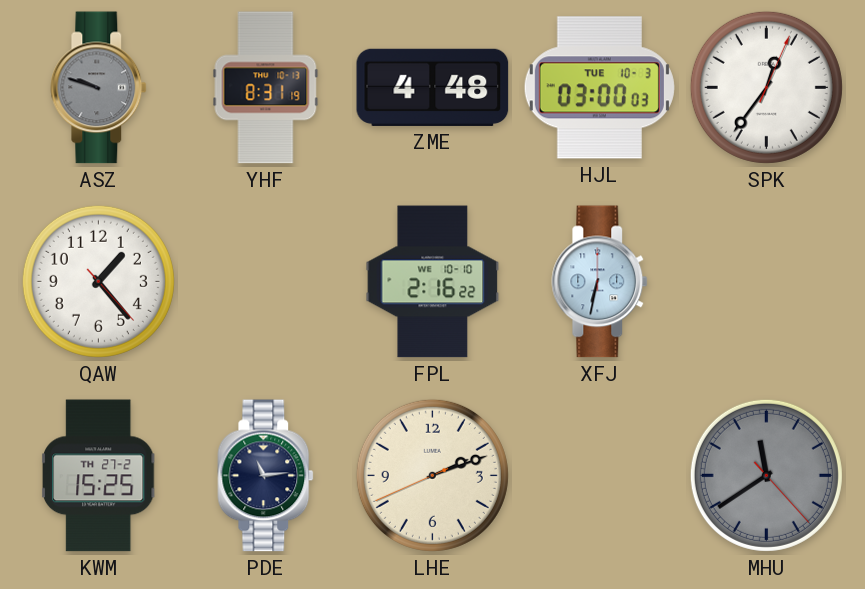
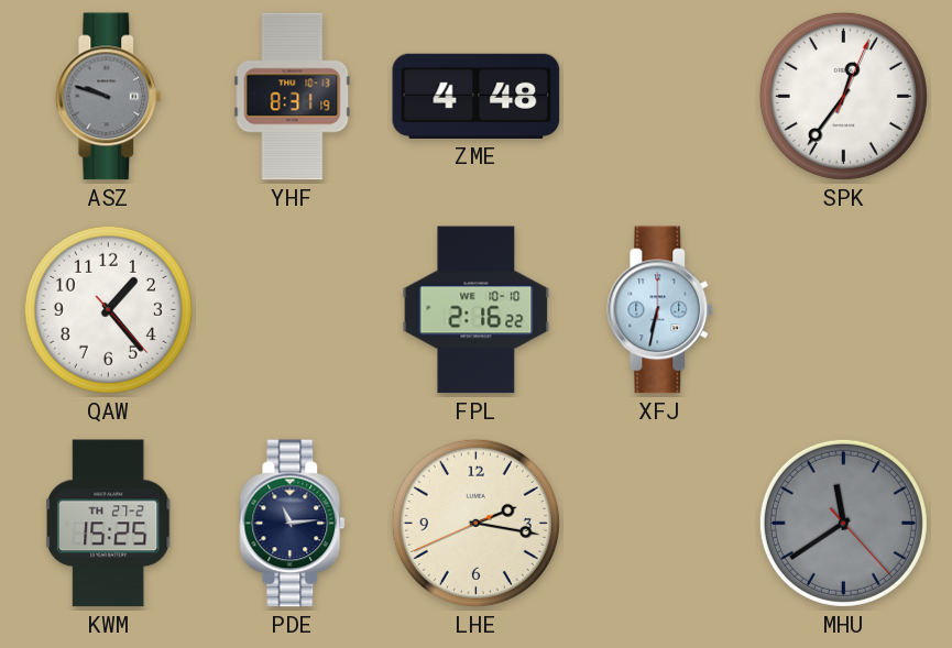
HJL: 03:00 -> none
LHE: 2:11 -> 2:16
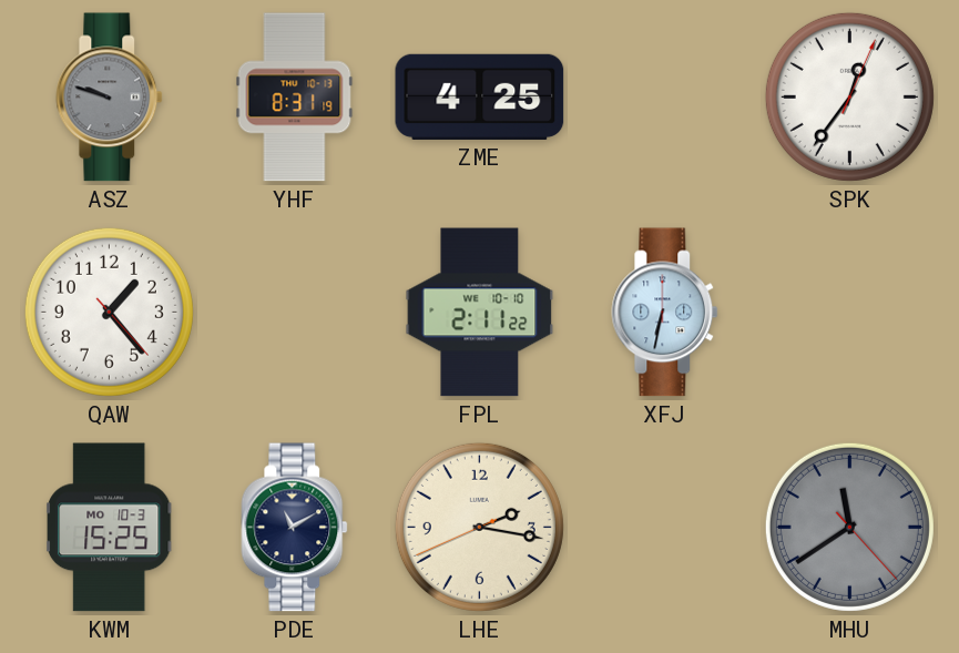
ZME: 4:48 -> 4:25
FPL: 2:16 -> 2:11
KWM date: TH 27-2 -> MO 10-3
PDE: 11:14 -> 11:10
